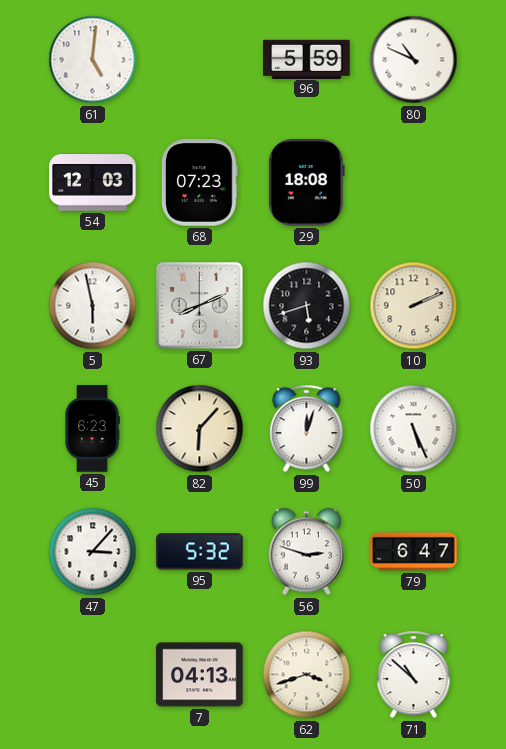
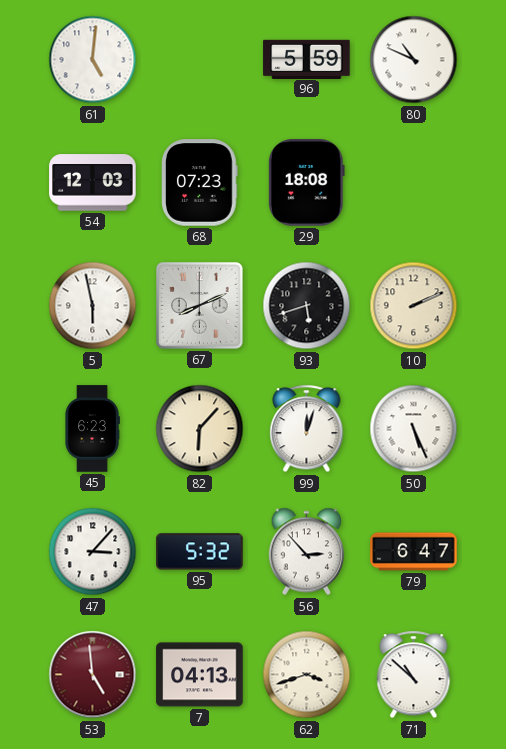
56: 2:48 -> 2:53
53: none -> 4:59
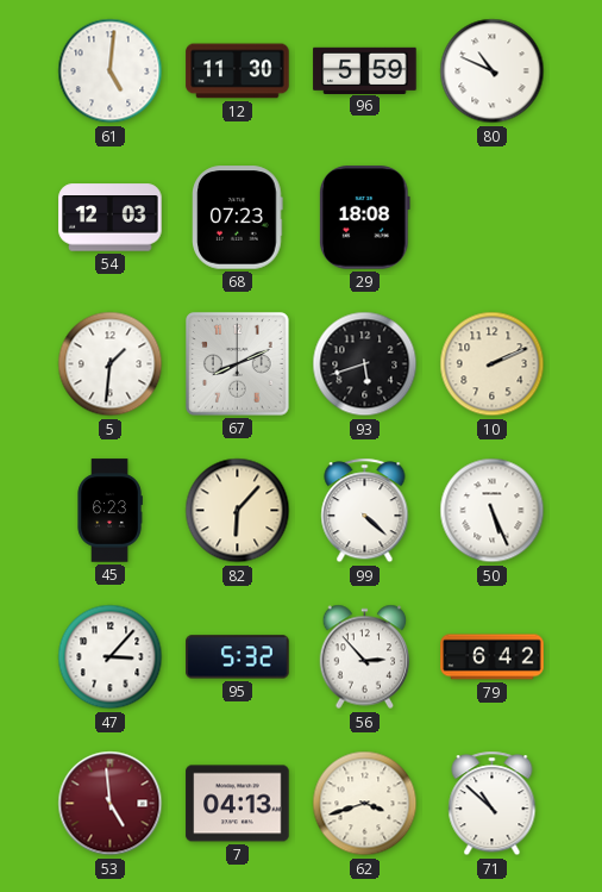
12: none -> 11:30
5: 5:58 -> 1:31
99: 12:03 -> 4:22
79: 6:47 -> 6:42
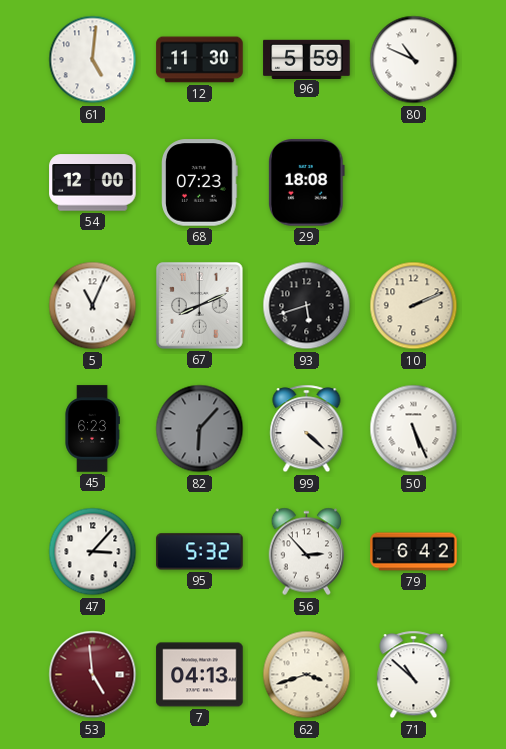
54: 12:03 -> 12:00
5: 1:31 -> 11:04
82 dial: cream -> grey
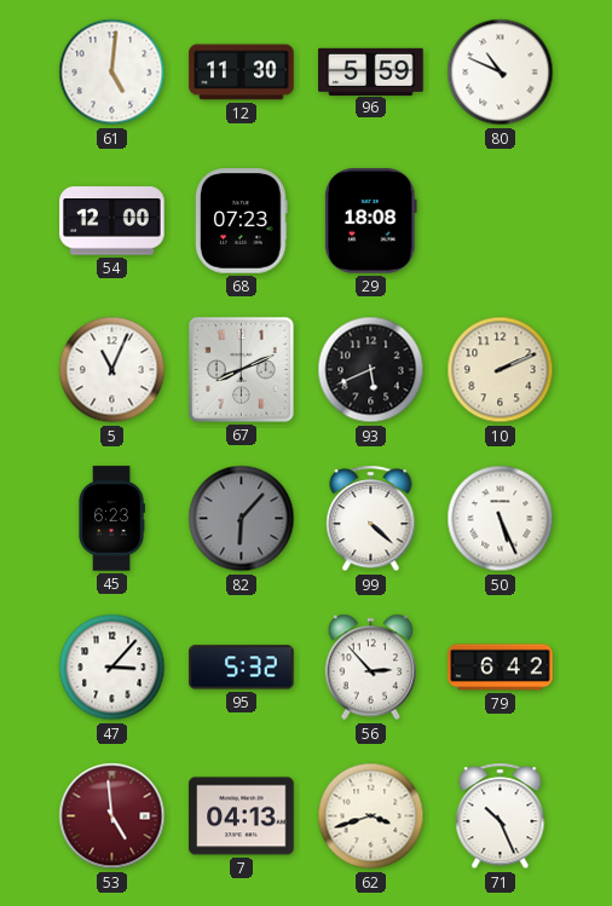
93: 5:42 -> 5:41
71: 10:52 -> 10:26
